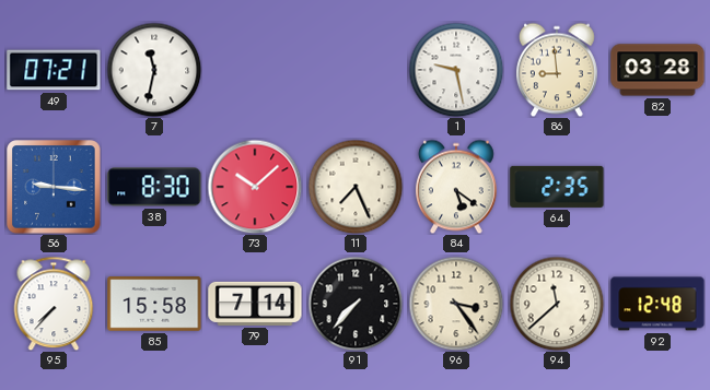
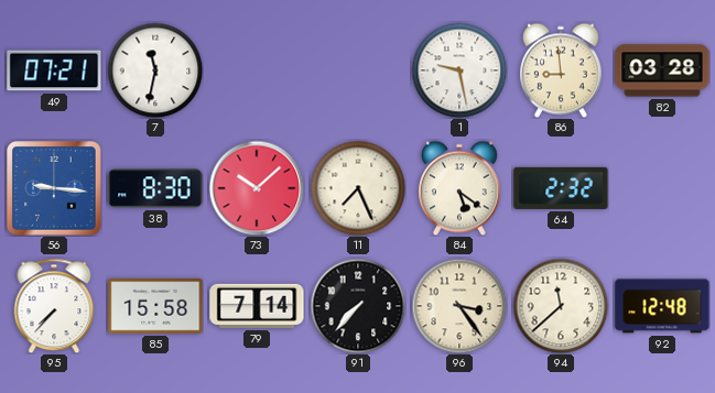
64: 2:35 -> 2:32
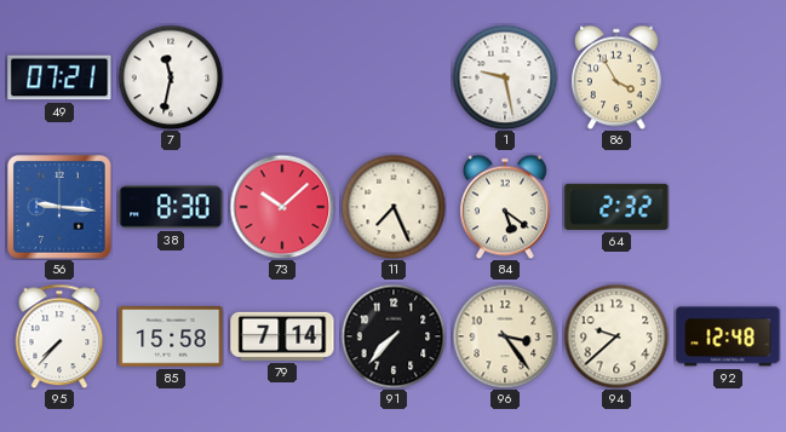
86: 8:59 -> 3:55
82: 03:28 -> none
94: 11:38 -> 9:38
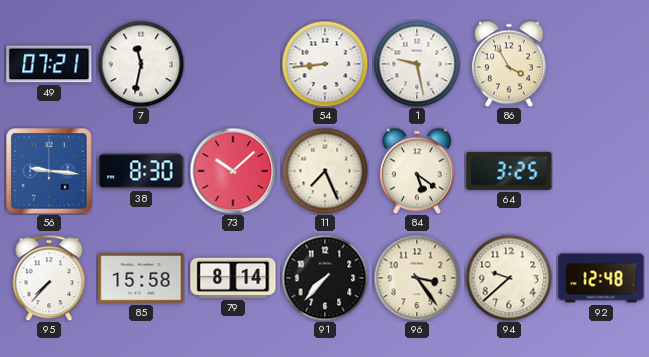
54: none -> 8:44
64: 2:32 -> 3:25
79: 7:14 -> 8:14
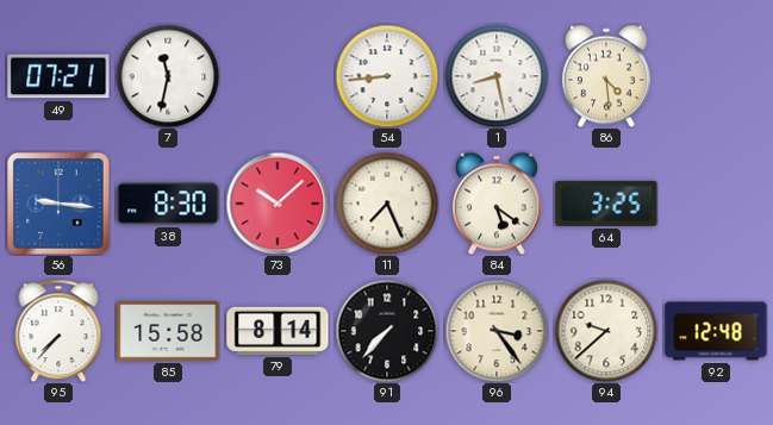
1: 9:28 -> 8:28
86: 3:55 -> 4:29
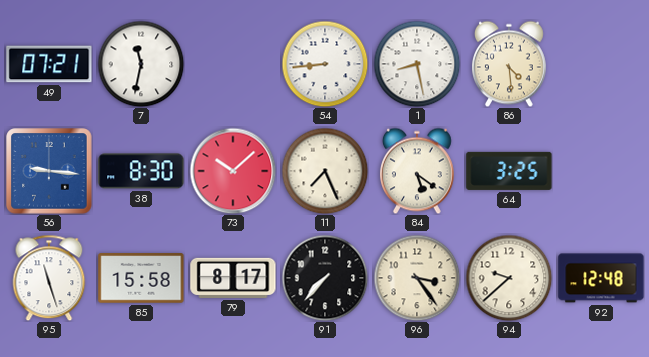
95: 7:37 -> 11:27
79: 8:14 -> 8:17
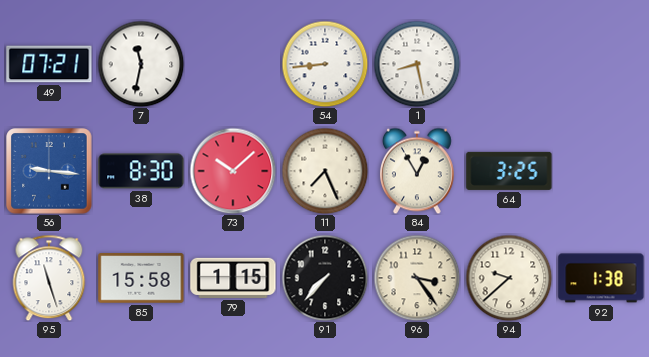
86: 4:29 -> none
84: 5:21 -> 12:55
79: 8:17 -> 1:15
92: 12:48 -> 1:38
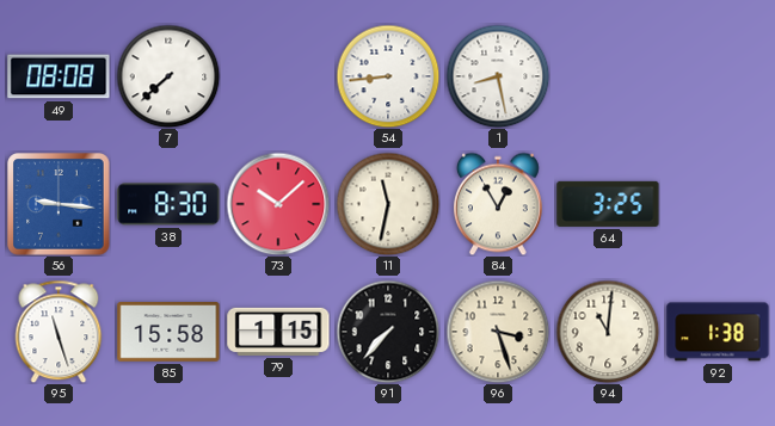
49: 07:21 -> 08:08
7: 11:32 -> 7:38
11: 7:26 -> 11:32
96: 3:24 -> 3:27
94: 9:38 -> 11:01
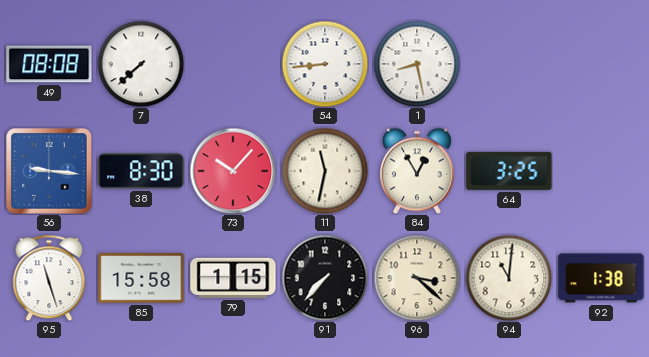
73: 10:08 -> 10:07
96: 3:27 -> 3:22
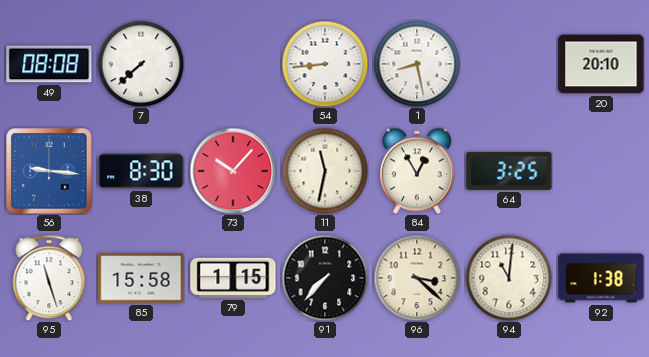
20: none -> 20:10
